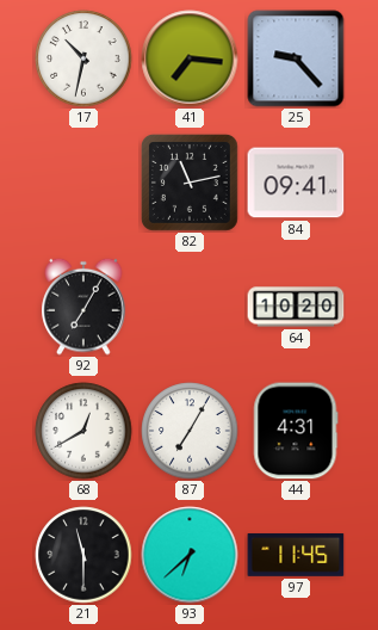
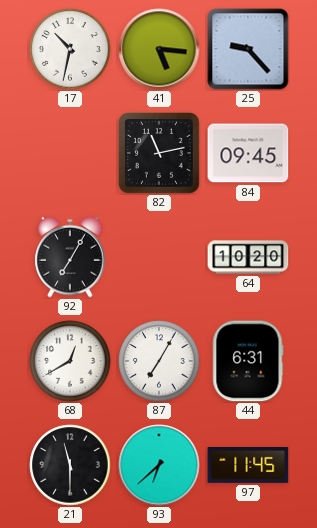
41: 7:16 -> 5:16
84: 09:41 -> 09:45
44: 4:31 -> 6:31
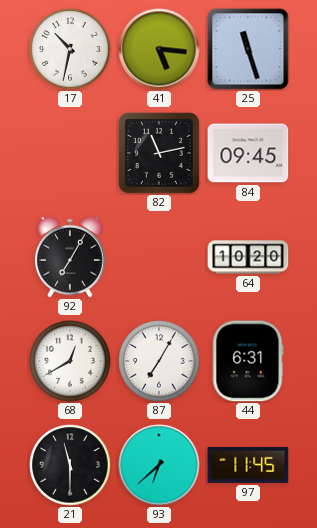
25: 9:23 -> 11:27
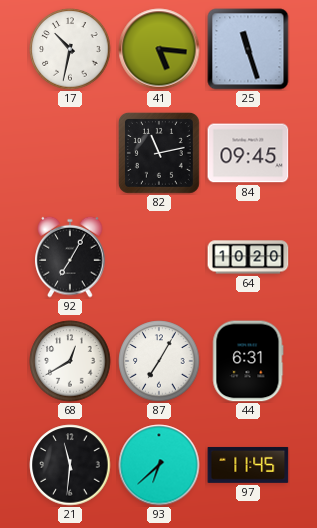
21: 11:30 -> 11:31
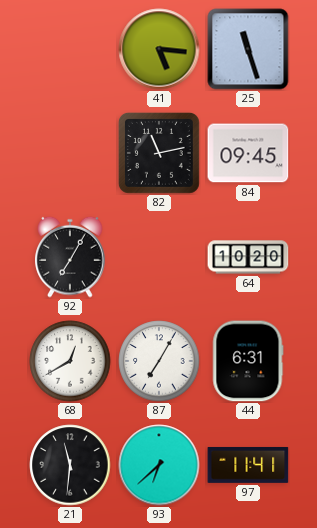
17: 10:32 -> none
97: 11:45 -> 11:41
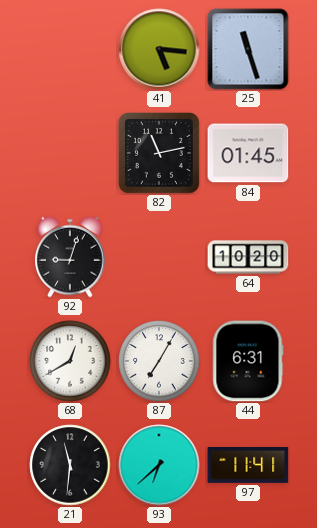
84: 09:45 -> 01:45
92: 7:05 -> 9:03
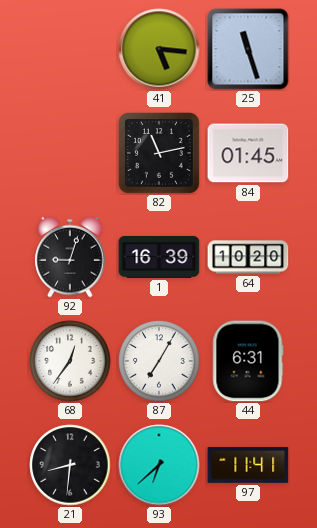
1: none -> 16:39
68: 12:40 -> 12:36
21: 11:31 -> 8:31
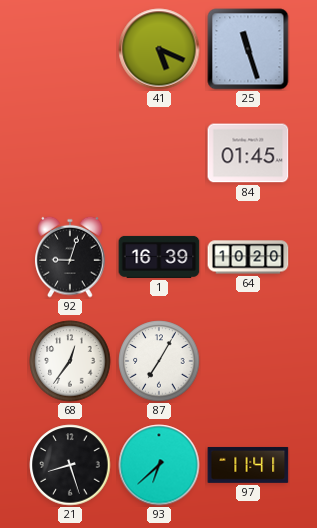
41: 5:16 -> 5:19
82: 11:13 -> none
44: 6:31 -> none
21: 8:31 -> 8:27
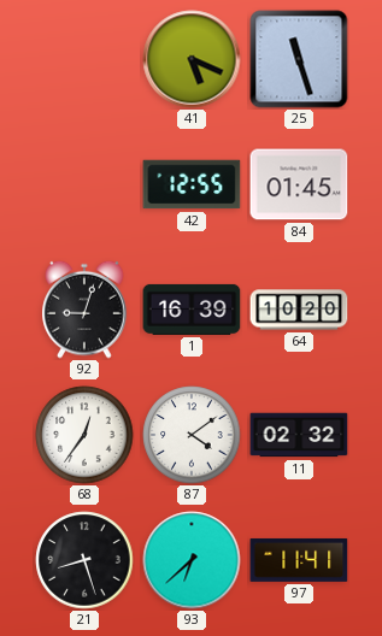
42: none -> 12:55
87: 7:05 -> 4:09
11: none -> 02:32
